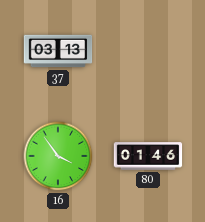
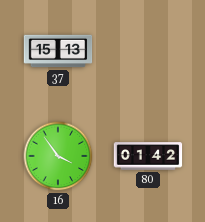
37: 03:13 -> 15:13
80: 01:46 -> 01:42
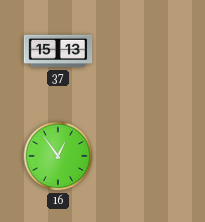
16: 3:54 -> 12:54
80: 01:42 -> none
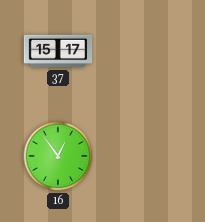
37: 15:13 -> 15:17
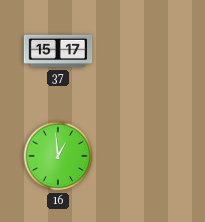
16: 12:54 -> 12:59
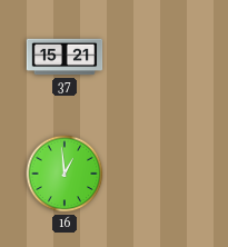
37: 15:17 -> 15:21
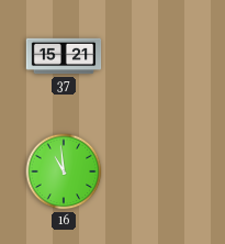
16: 12:59 -> 10:59
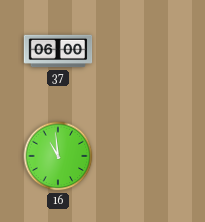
37: 15:21 -> 06:00
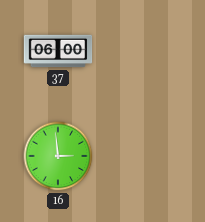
16: 10:59 -> 2:59
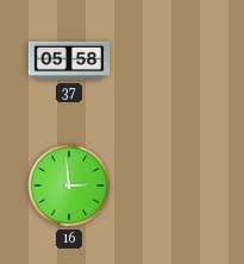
37: 06:00 -> 05:58
